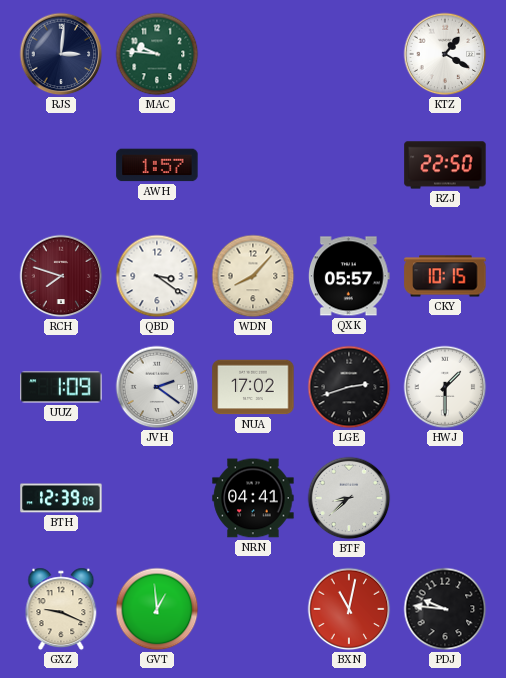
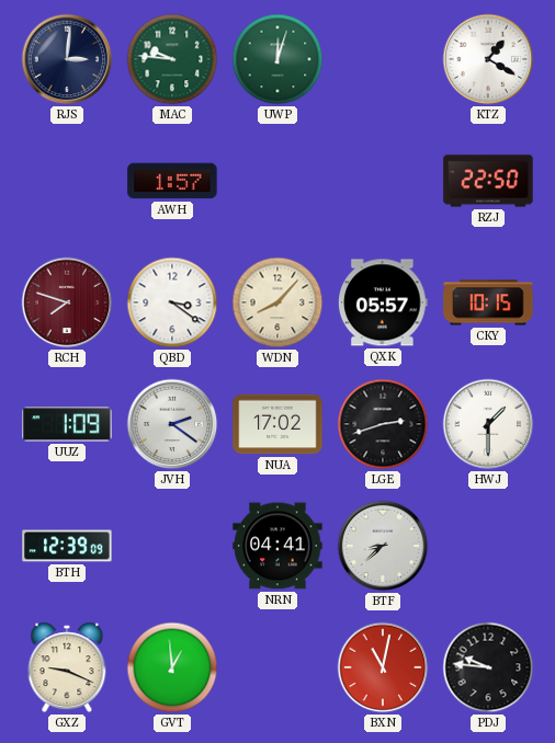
UWP: none -> 12:03
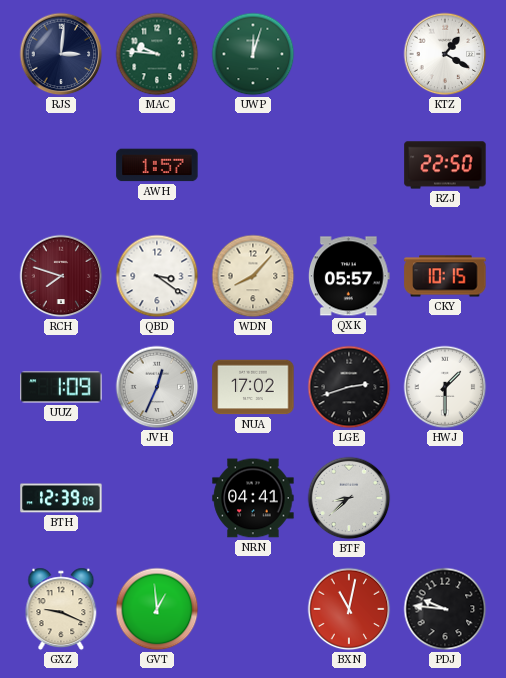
JVH: 2:21 -> 12:34
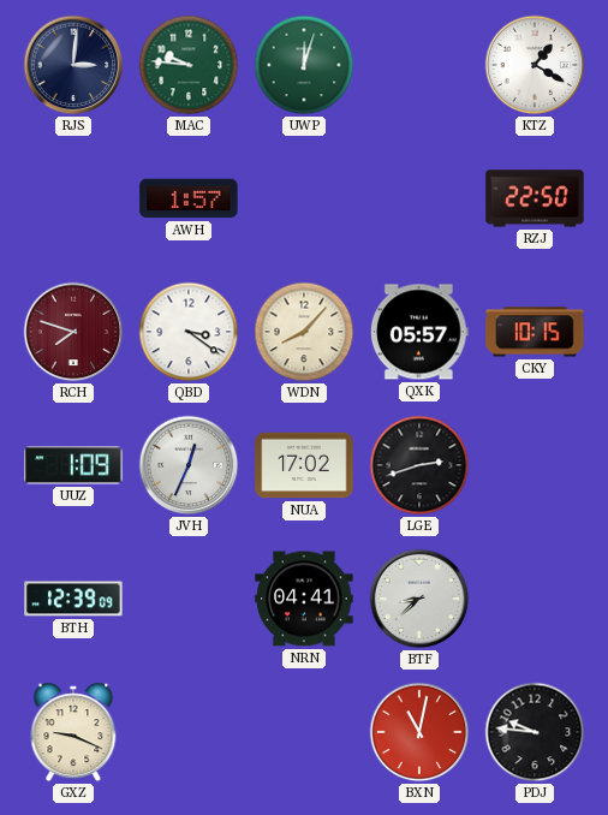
HWJ: 1:30 -> none
GVT: 12:59 -> none
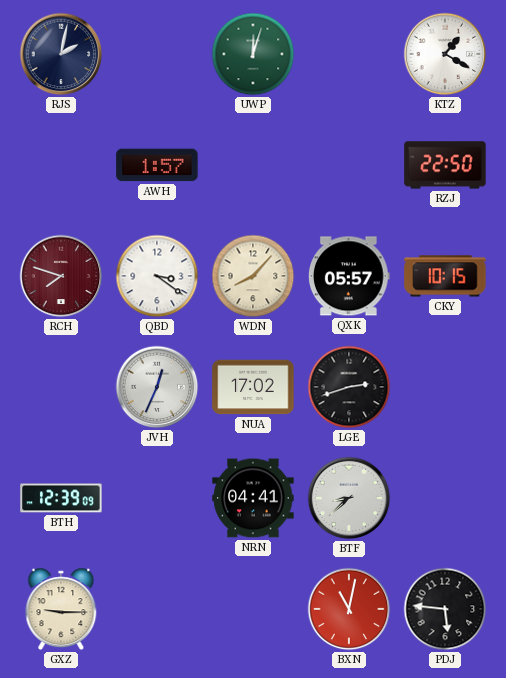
RJS: 3:01 -> 2:02
MAC: 9:46 -> none
UUZ: 1:09 -> none
GXZ: 9:19 -> 9:15
PDJ: 9:46 -> 5:46
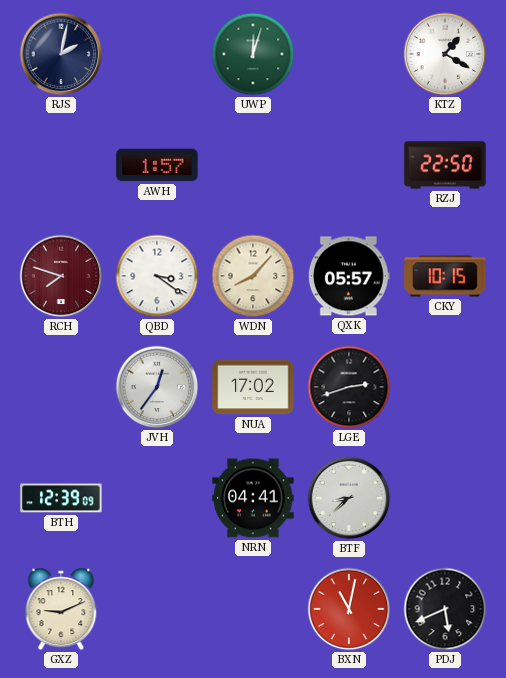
JVH: 12:34 -> 12:36
GXZ: 9:15 -> 9:11
PDJ: 5:46 -> 5:41
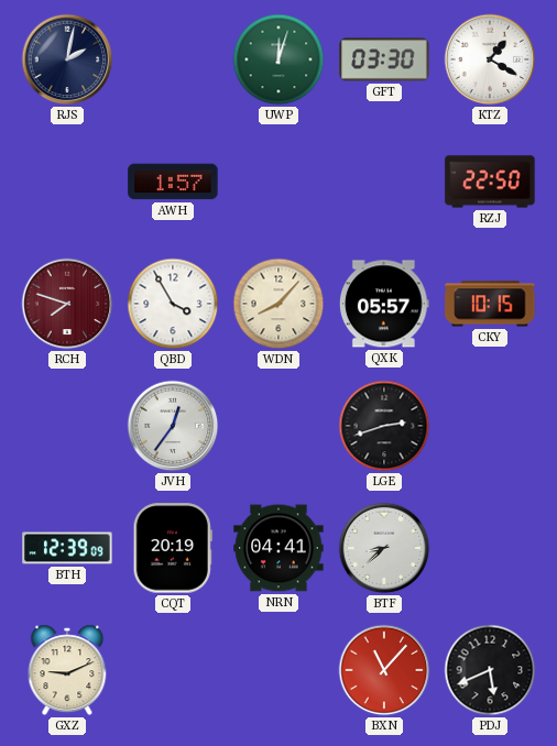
GFT: none -> 03:30
QBD: 3:21 -> 3:55
NUA: 17:02 -> none
CQT: none -> 20:19
BXN: 11:02 -> 11:07
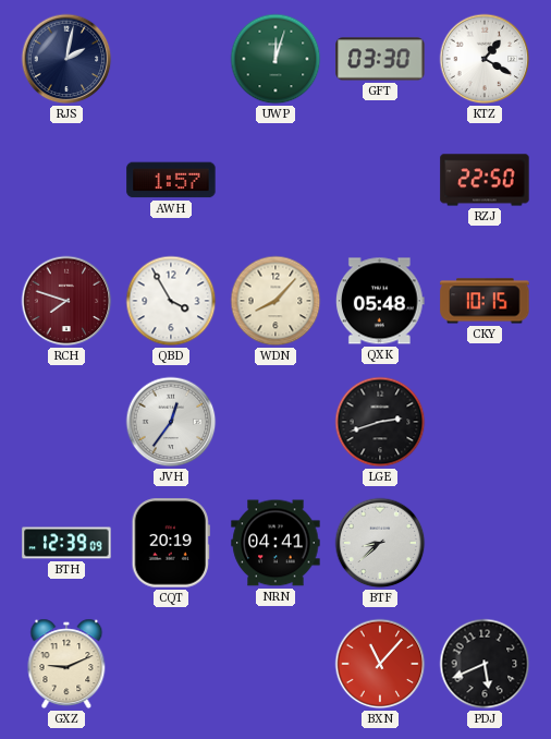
QXK: 05:57 -> 05:48
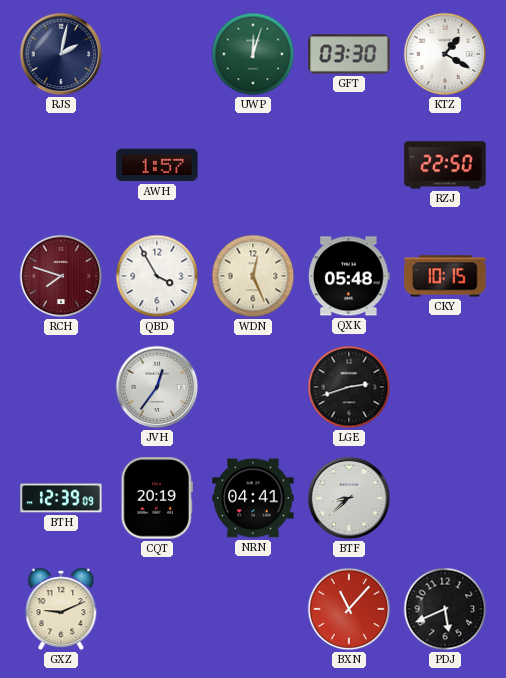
WDN: 8:07 -> 12:26
